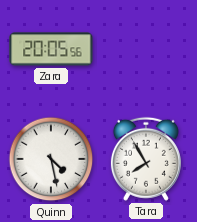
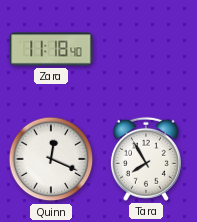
Zara: 20:05 -> 11:18
Quinn: 4:28 -> 12:19
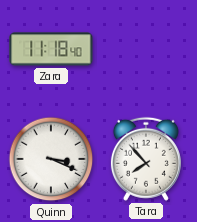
Quinn: 12:19 -> 3:19
Tara: 7:55 -> 7:53
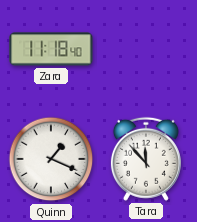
Quinn: 3:19 -> 1:19
Tara: 7:53 -> 11:53
